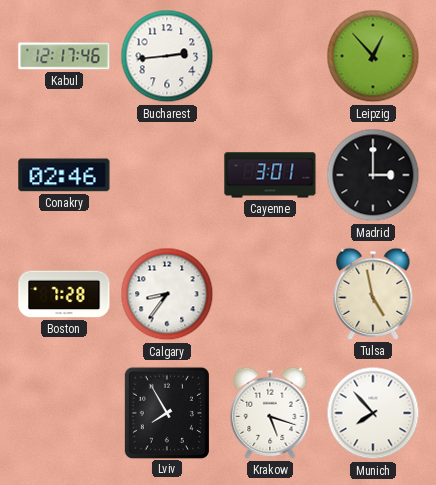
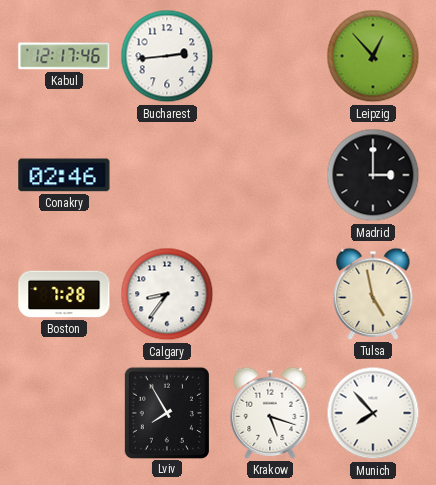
Cayenne: 3:01 -> none
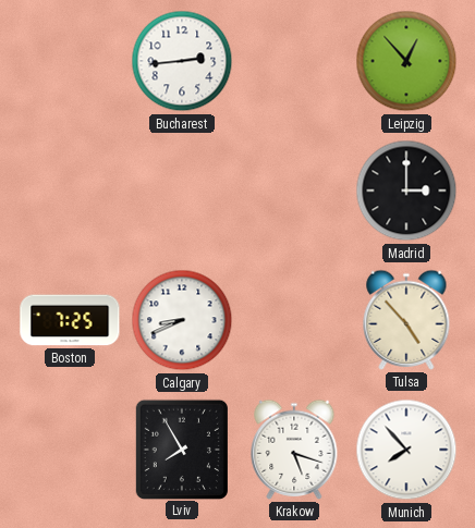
Kabul: 12:17 -> none
Conakry: 02:46 -> none
Boston: 7:28 -> 7:25
Calgary: 8:36 -> 8:41
Tulsa: 4:58 -> 4:53
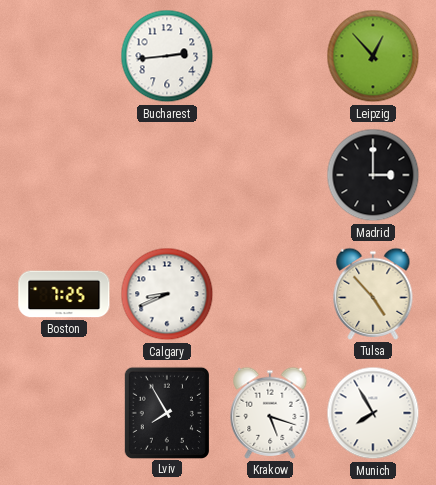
Munich: 7:53 -> 7:55
